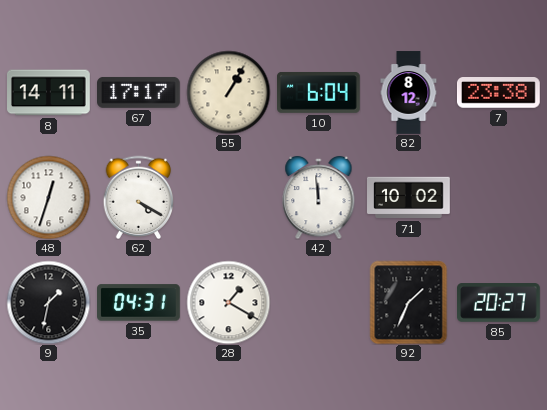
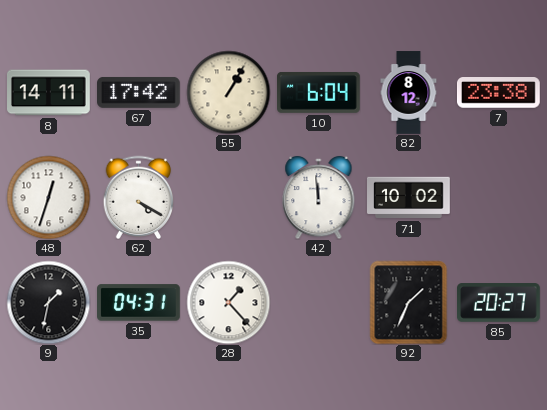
67: 17:17 -> 17:42
28: 1:20 -> 1:23
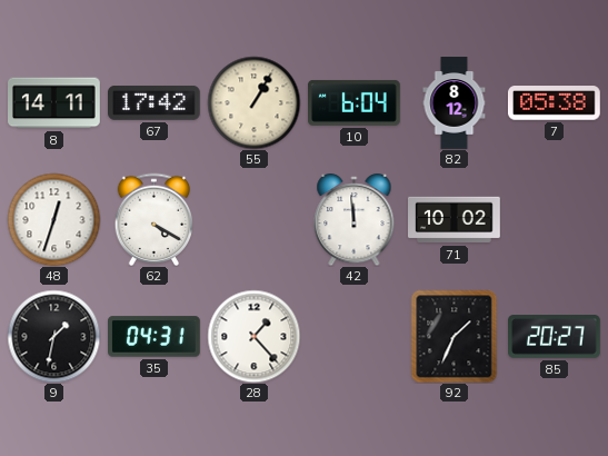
7: 23:38 -> 05:38
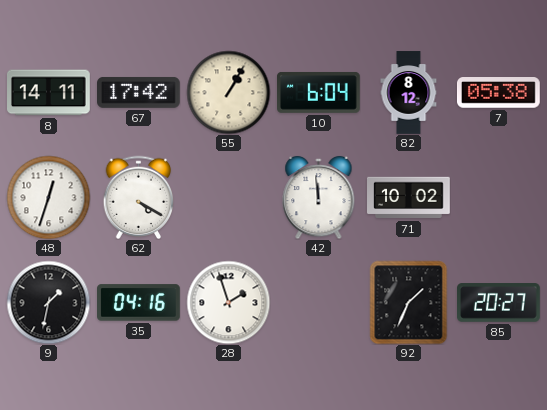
35: 04:31 -> 04:16
28: 1:23 -> 1:57
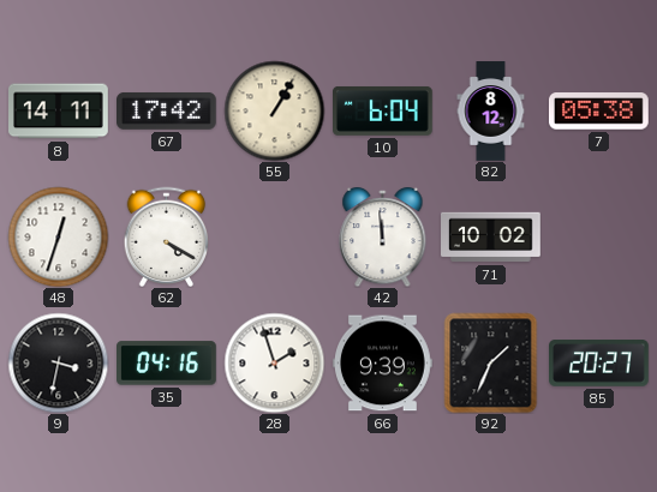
9: 1:32 -> 3:32
66: none -> 9:39
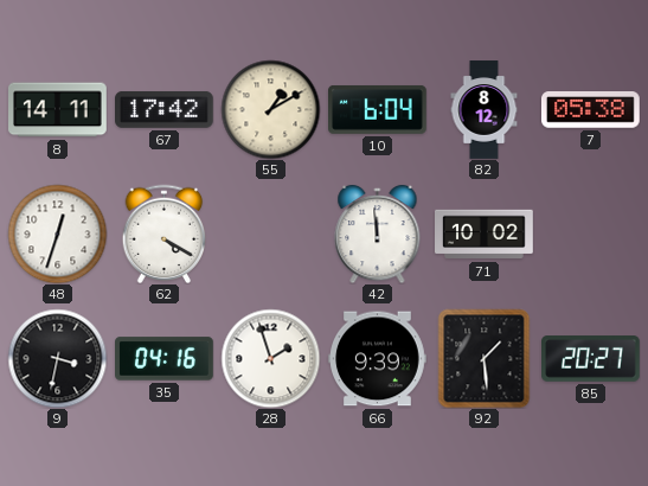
55: 1:05 -> 1:10
92: 1:34 -> 1:29
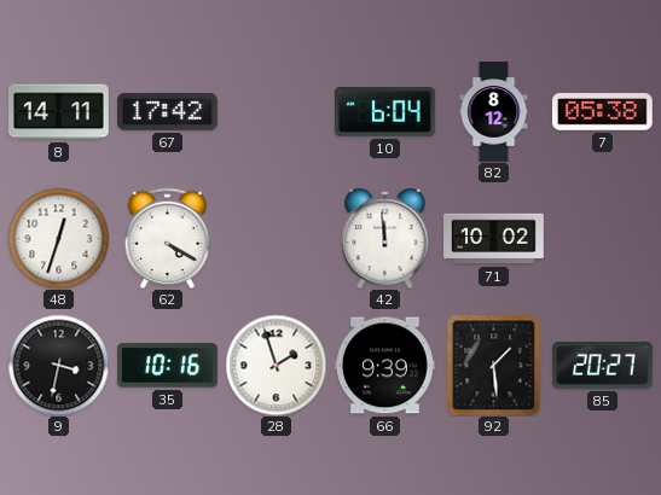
55: 1:10 -> none
35: 04:16 -> 10:16
